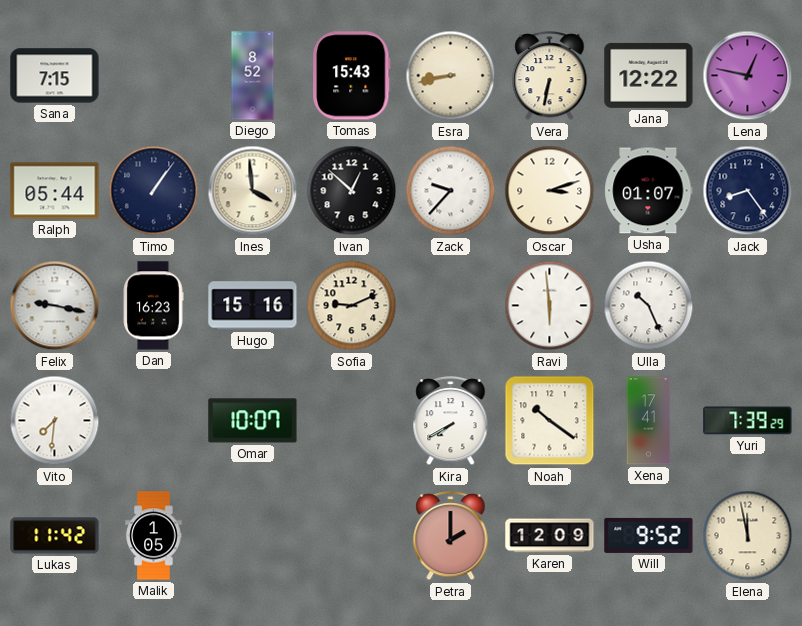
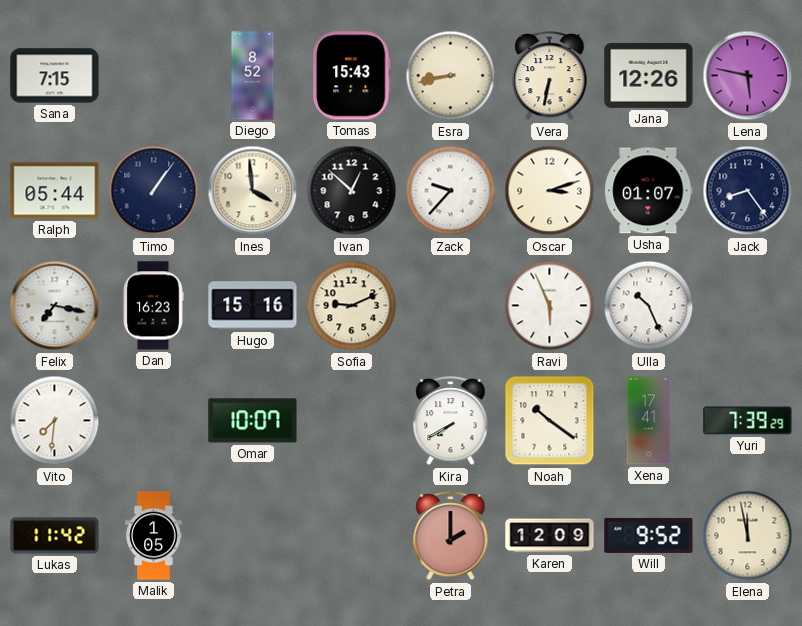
Jana: 12:22 -> 12:26
Lena: 12:47 -> 5:47
Felix: 9:17 -> 7:17
Ravi: 5:59 -> 5:56
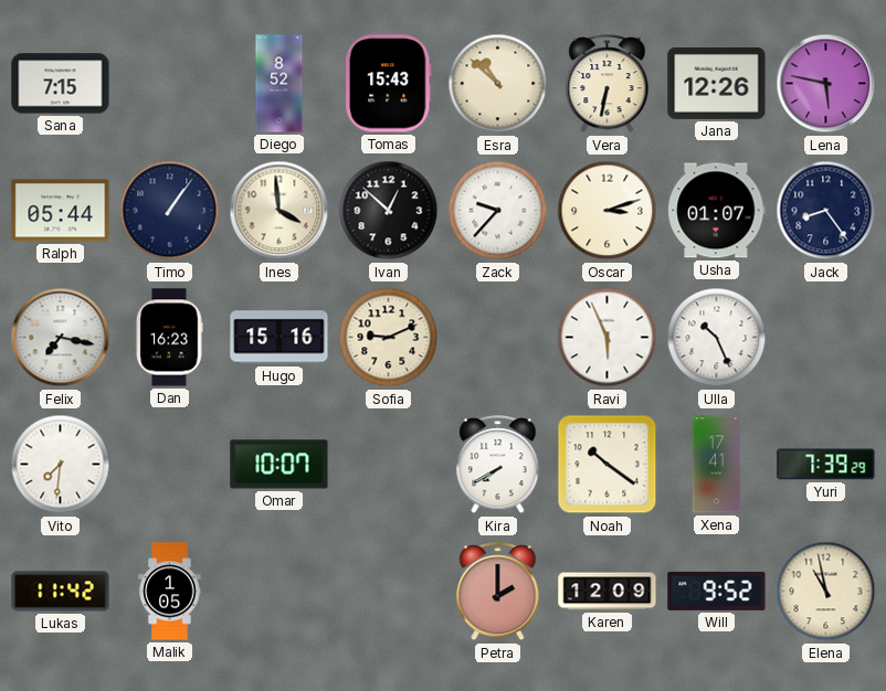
Esra: 8:43 -> 10:52
Elena: 11:58 -> 10:58
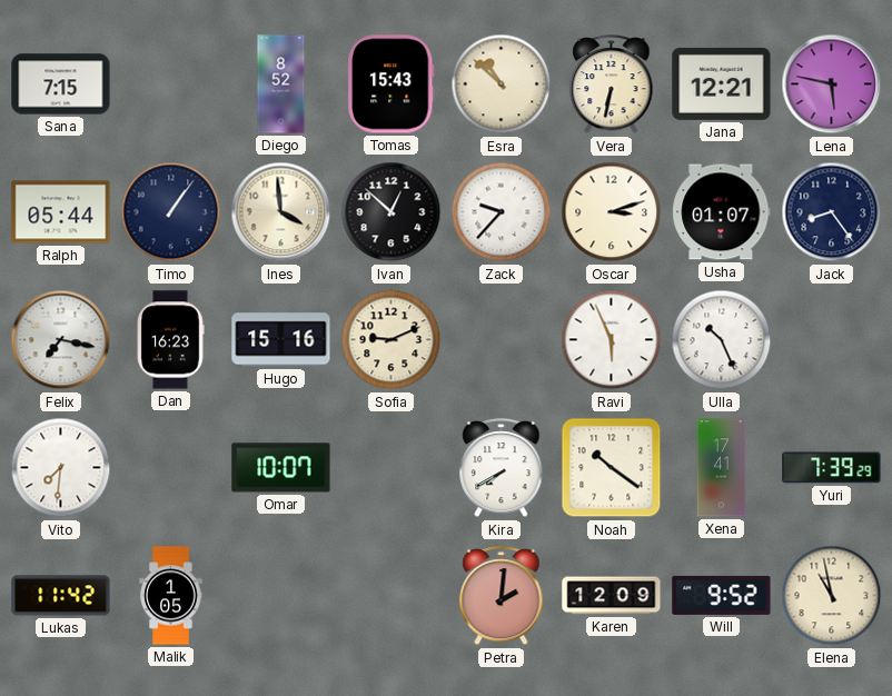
Jana: 12:26 -> 12:21
Petra: 2:00 -> 2:01
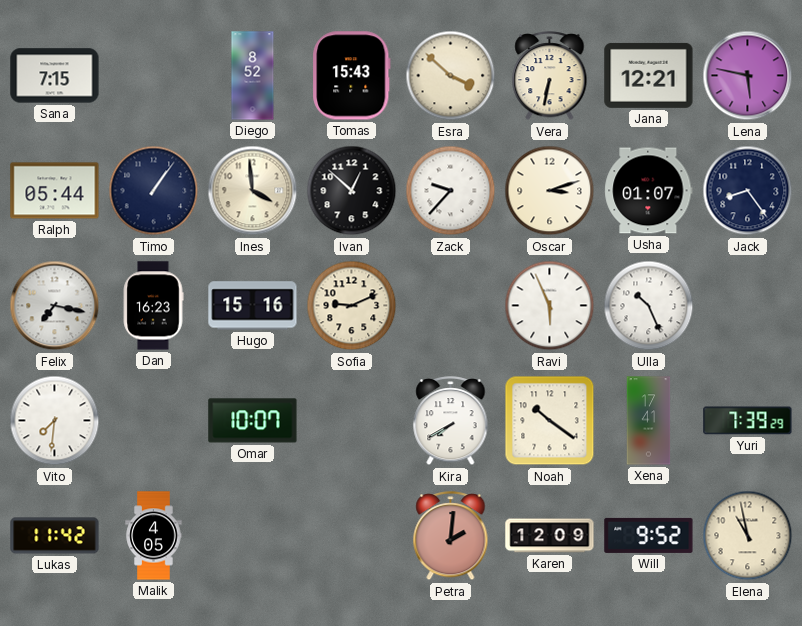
Esra: 10:52 -> 3:52
Malik: 1:05 -> 4:05
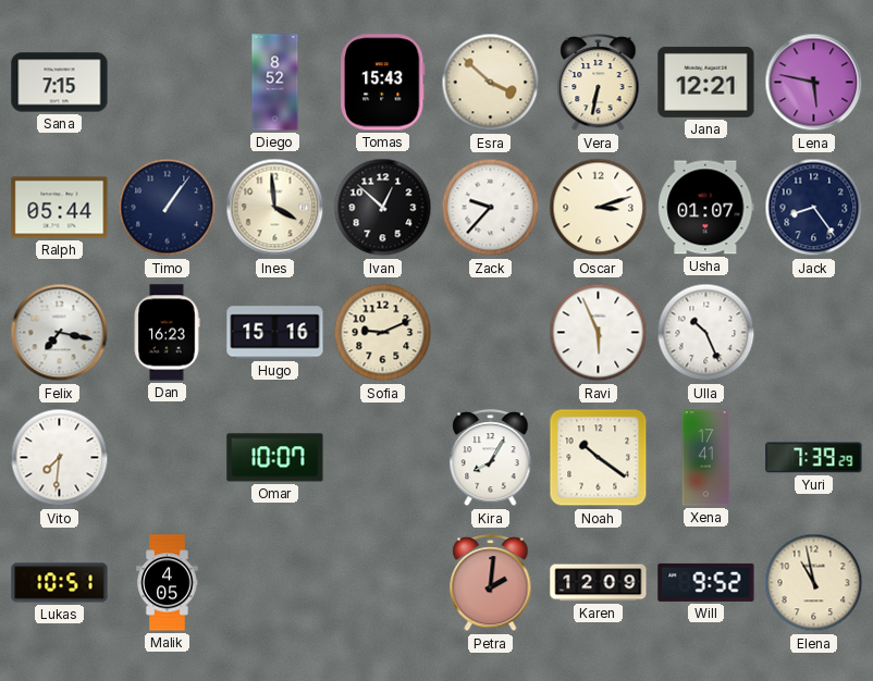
Kira: 7:40 -> 8:05
Lukas: 11:42 -> 10:51
